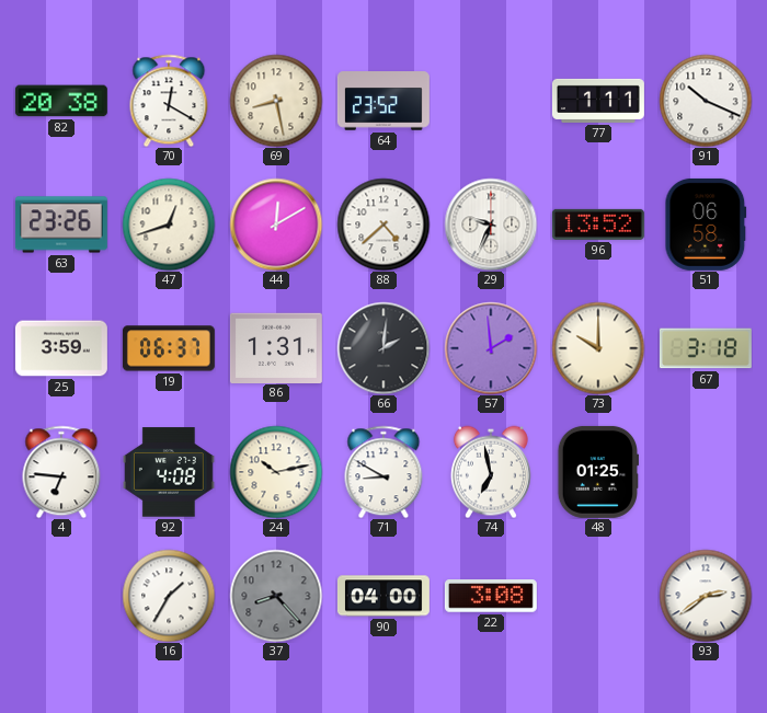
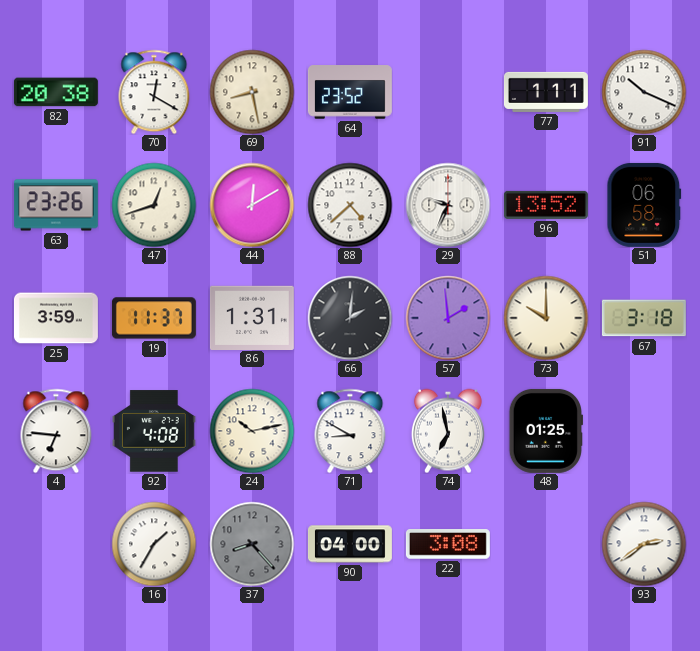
19: 06:37 -> 11:37
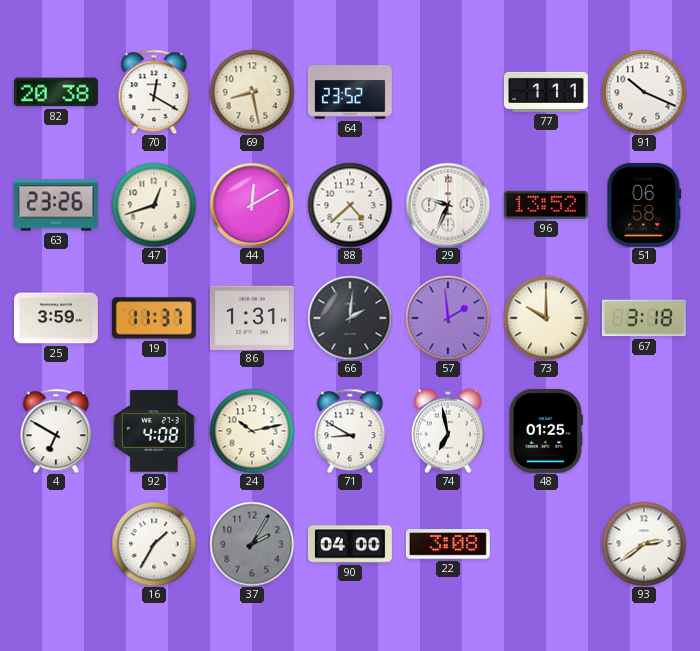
4: 6:46 -> 6:50
37: 8:23 -> 2:05
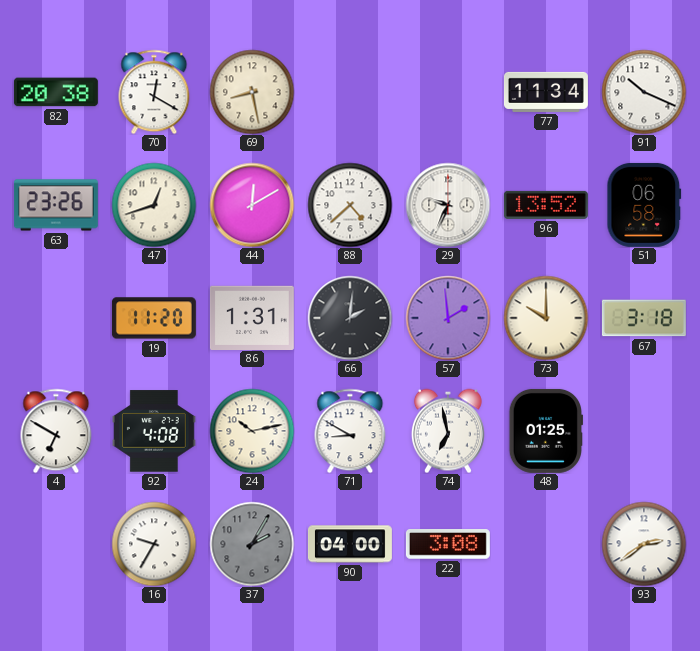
64: 23:52 -> none
77: 1:11 -> 11:34
25: 3:59 -> none
19: 11:37 -> 11:20
16: 1:35 -> 9:35
